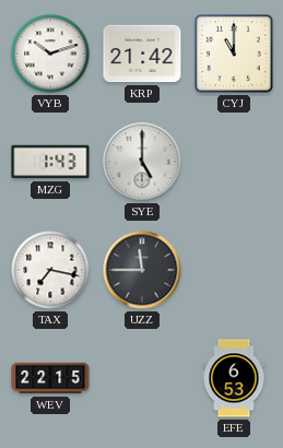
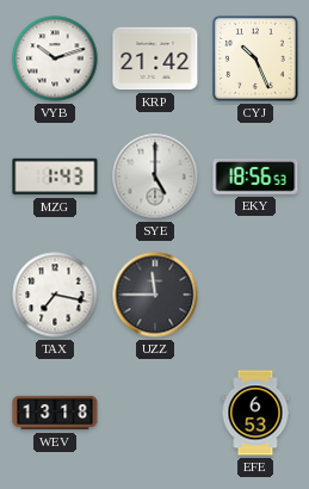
CYJ: 11:00 -> 10:26
EKY: none -> 18:56
WEV: 22:15 -> 13:18
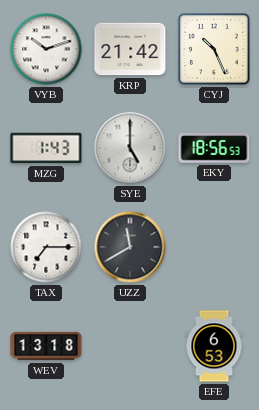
TAX: 7:17 -> 7:15
UZZ: 11:45 -> 11:40
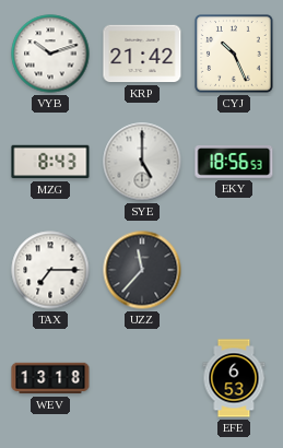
MZG: 1:43 -> 8:43
UZZ: 11:40 -> 11:37
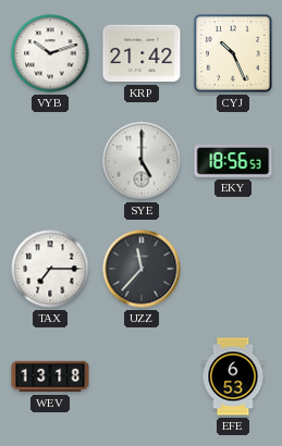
MZG: 8:43 -> none
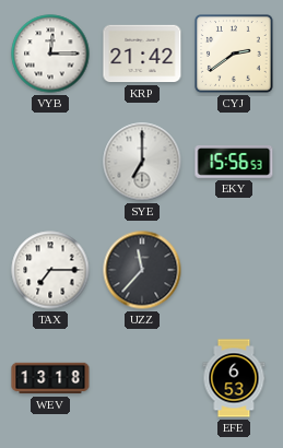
VYB: 10:12 -> 12:15
CYJ: 10:26 -> 2:39
SYE: 5:00 -> 7:00
EKY: 18:56 -> 15:56
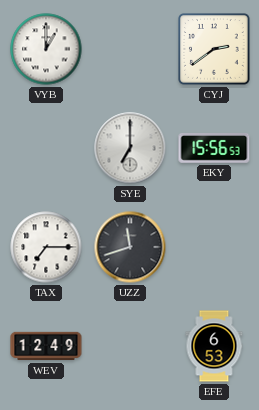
VYB: 12:15 -> 1:00
KRP: 21:42 -> none
UZZ: 11:37 -> 11:42
WEV: 13:18 -> 12:49
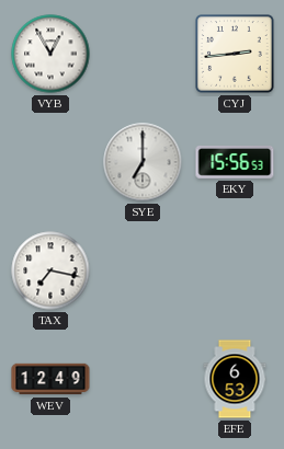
VYB: 1:00 -> 12:55
CYJ: 2:39 -> 2:44
TAX: 7:15 -> 7:17
UZZ: 11:42 -> none
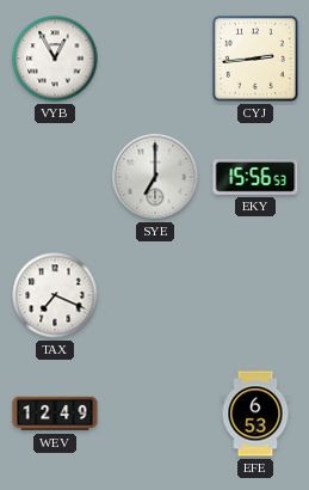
TAX: 7:17 -> 7:19
